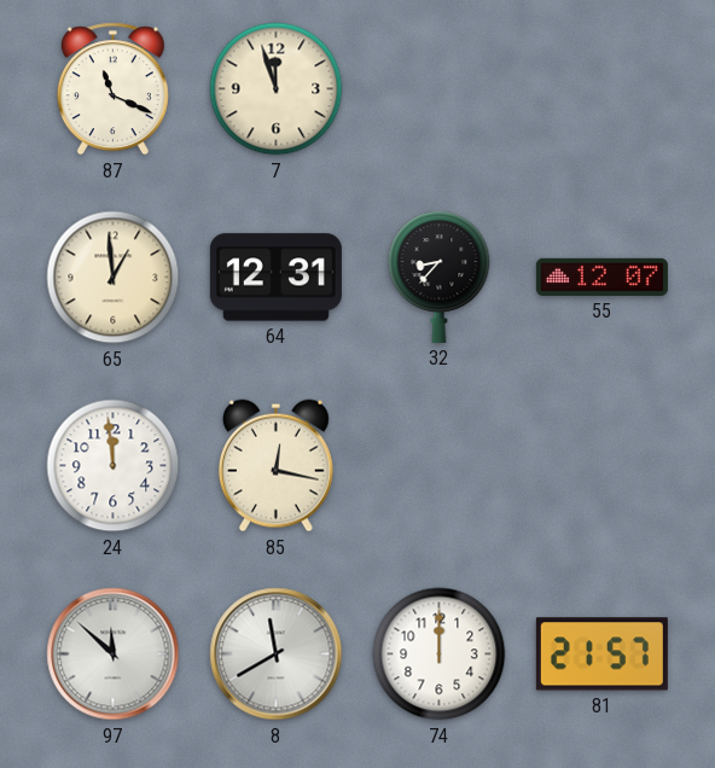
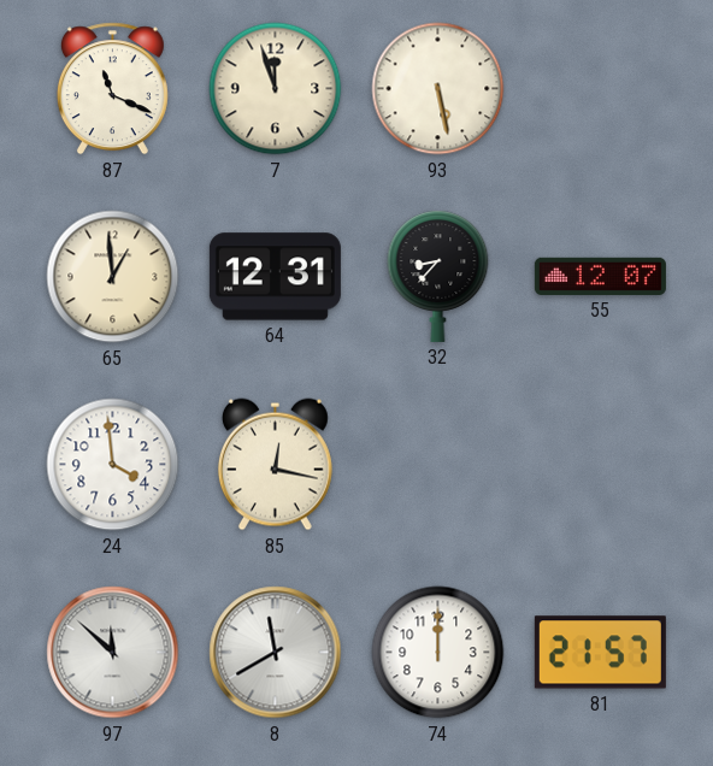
93: none -> 5:28
24: 11:59 -> 3:59
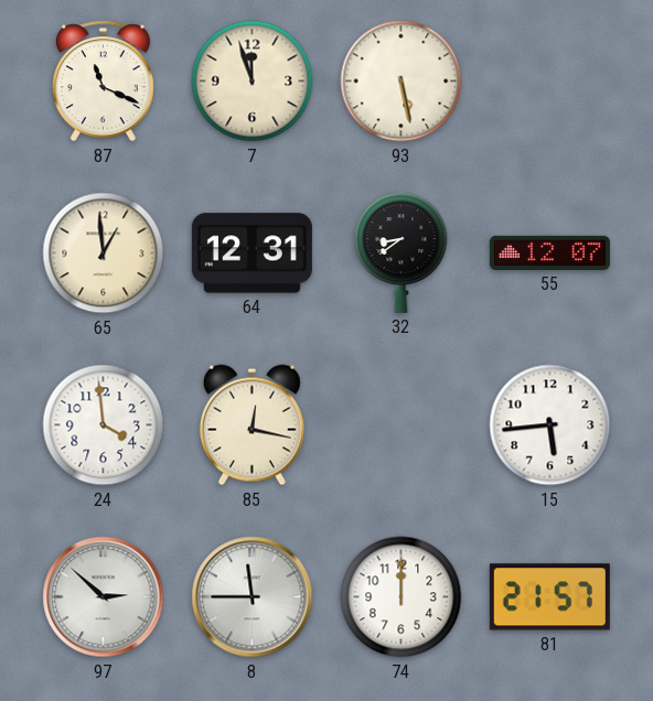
32: 8:37 -> 8:39
15: none -> 5:44
97: 11:52 -> 2:52
8: 11:40 -> 11:45
